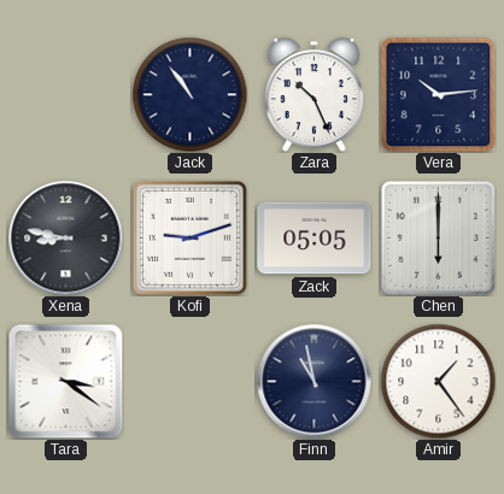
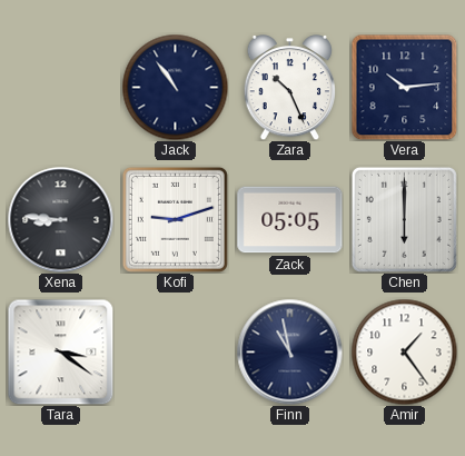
Xena: 8:47 -> 8:46
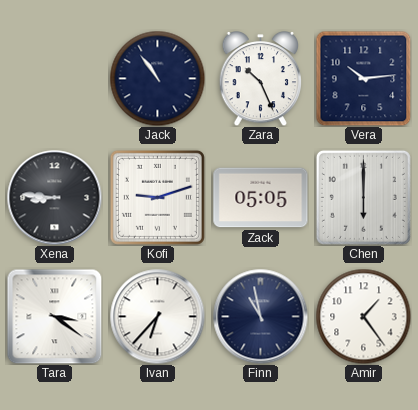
Ivan: none -> 6:37
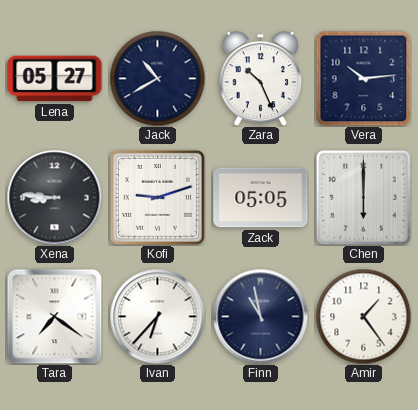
Lena: none -> 05:27
Jack: 10:54 -> 10:40
Tara: 3:21 -> 7:21
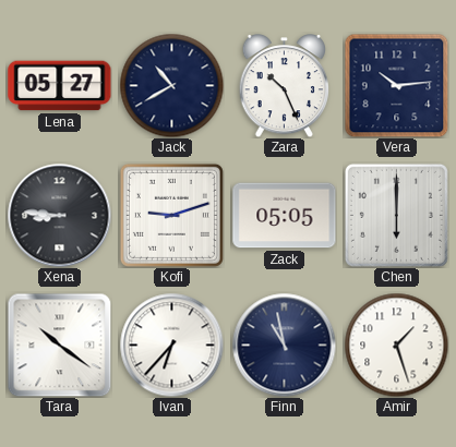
Tara: 7:21 -> 10:21
Amir: 1:24 -> 1:27
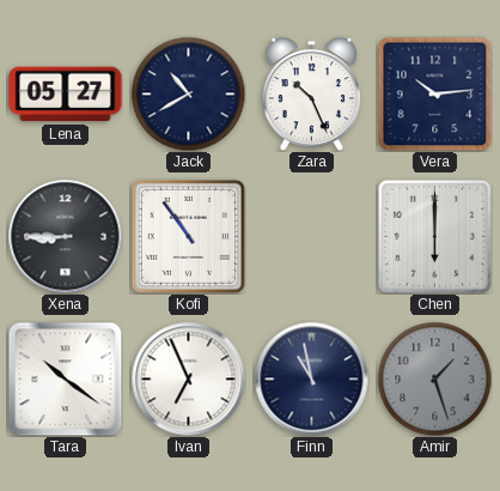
Xena: 8:46 -> 8:45
Kofi: 9:12 -> 10:54
Zack: 05:05 -> none
Ivan: 6:37 -> 6:56
Amir dial: white -> grey
